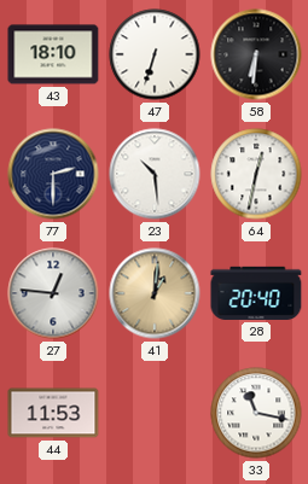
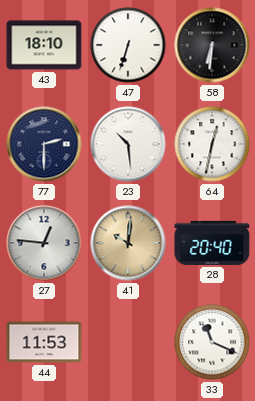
41: 1:01 -> 10:01
33: 11:17 -> 11:19
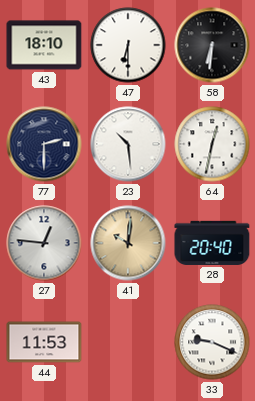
47: 6:33 -> 6:30
33: 11:19 -> 9:19
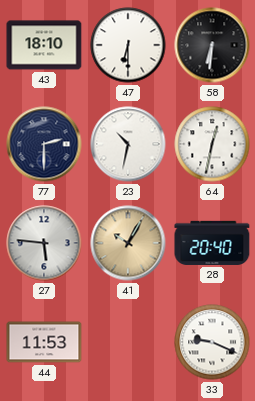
23: 10:29 -> 10:32
27: 12:46 -> 5:46
41: 10:01 -> 10:05
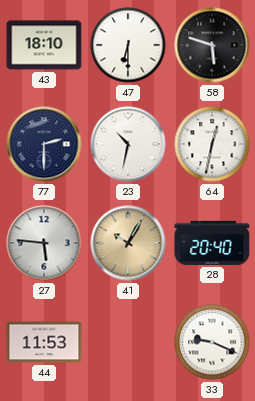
58: 6:31 -> 5:48
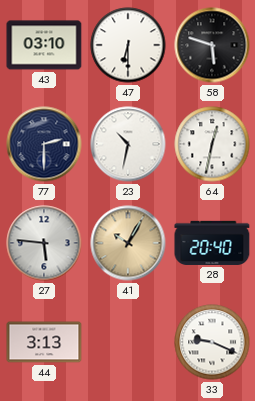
43: 18:10 -> 03:10
44: 11:53 -> 3:13
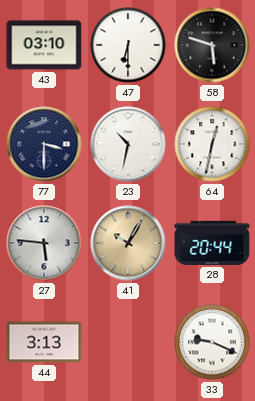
77: 2:30 -> 3:30
28: 20:40 -> 20:44
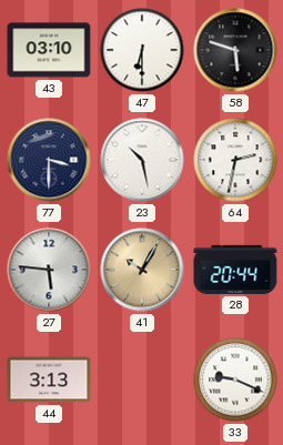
23: 10:32 -> 10:28
64: 12:32 -> 2:32
